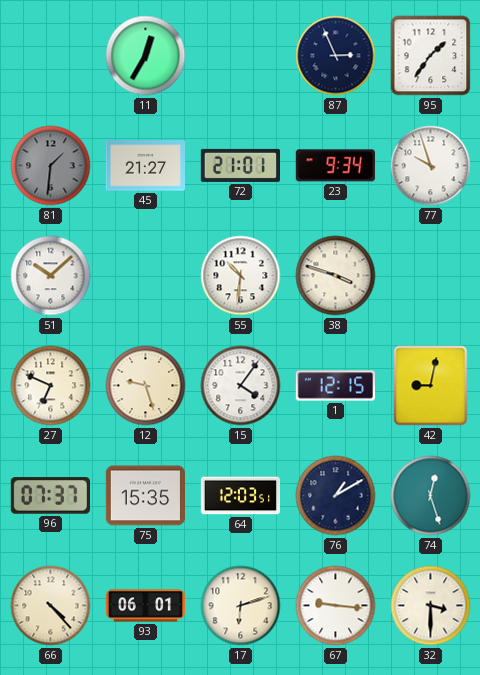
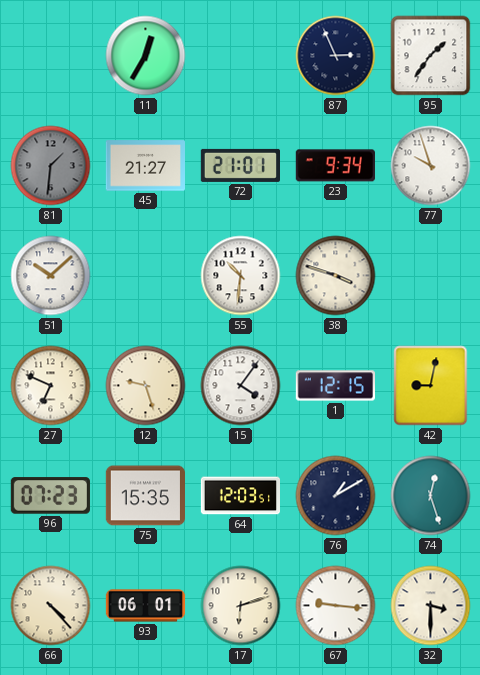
96: 07:37 -> 07:23
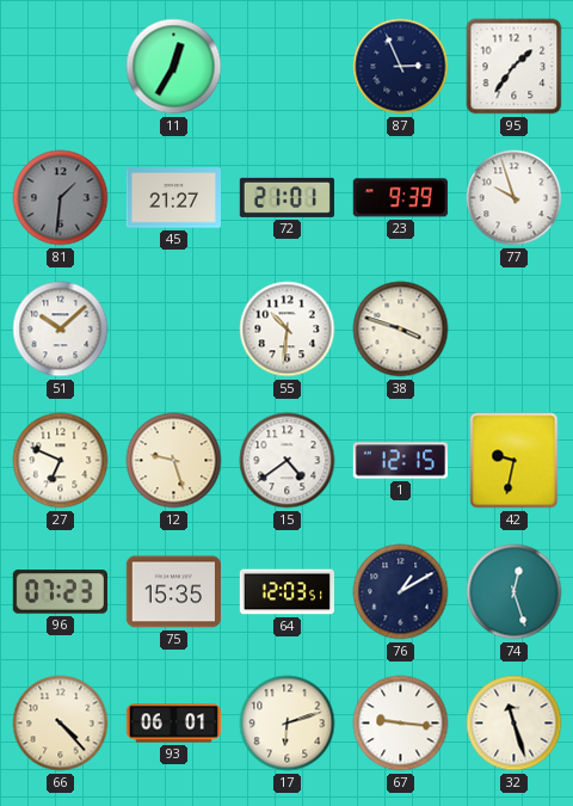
23: 9:34 -> 9:39
15: 4:06 -> 4:39
42: 9:02 -> 9:32
32: 3:30 -> 11:27
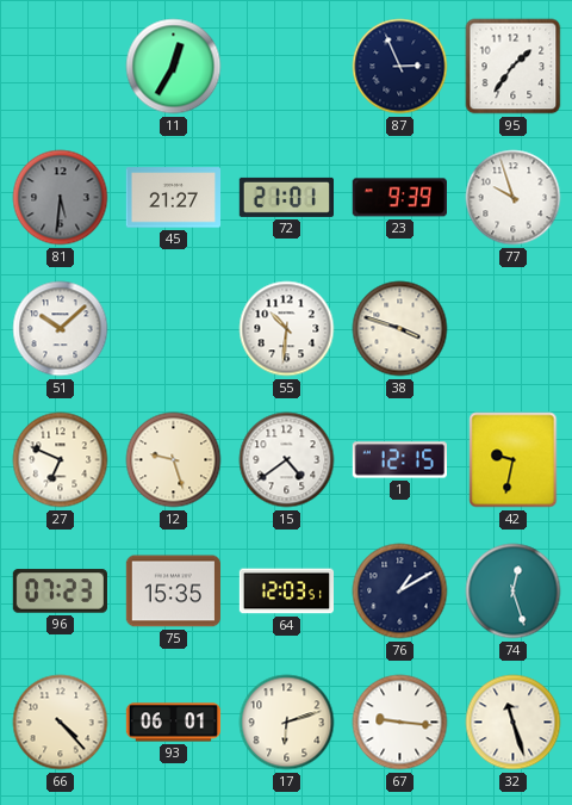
81: 1:31 -> 5:31
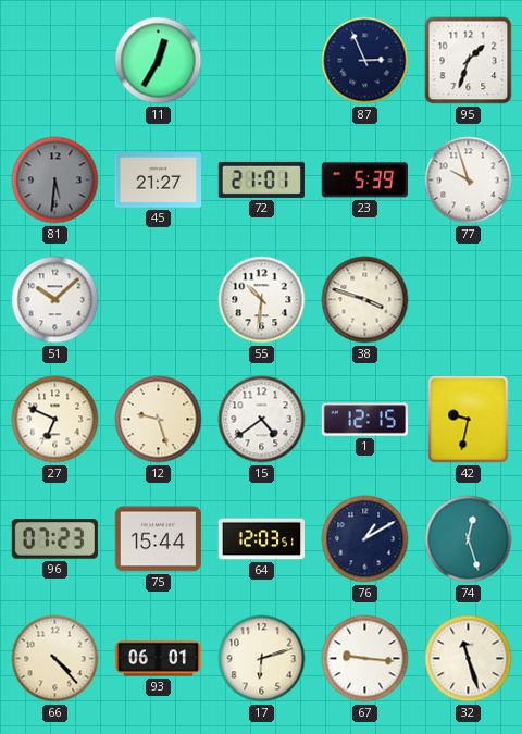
95: 1:36 -> 1:33
23: 9:39 -> 5:39
75: 15:35 -> 15:44
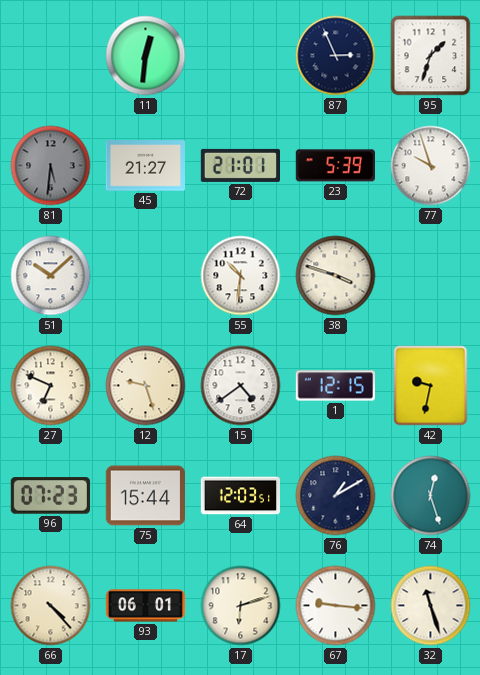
11: 12:35 -> 12:31
